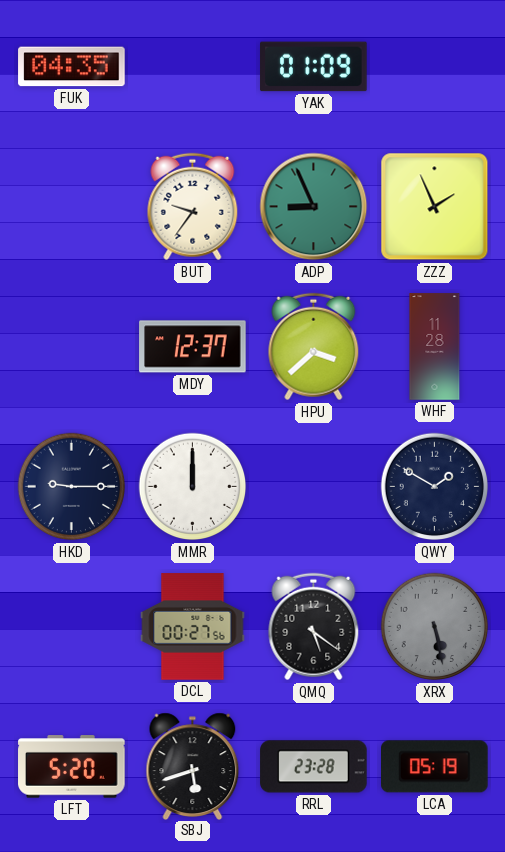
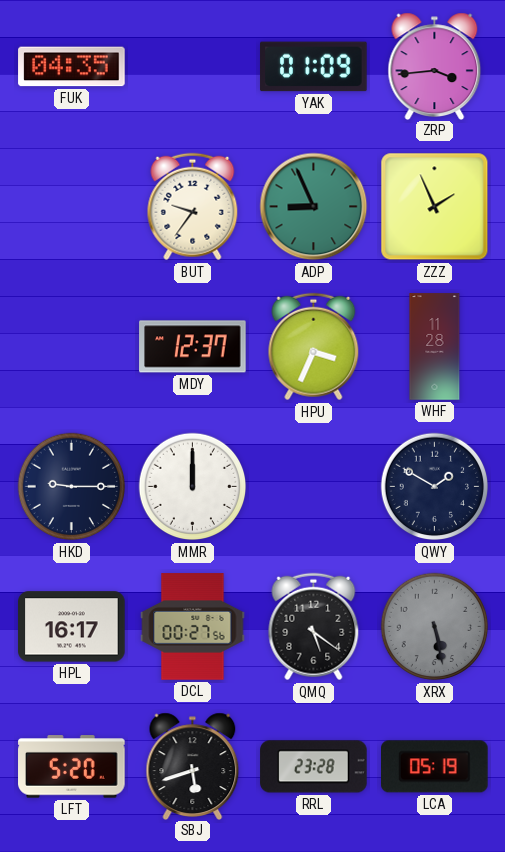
ZRP: none -> 3:44
HPU: 3:38 -> 3:34
HPL: none -> 16:17
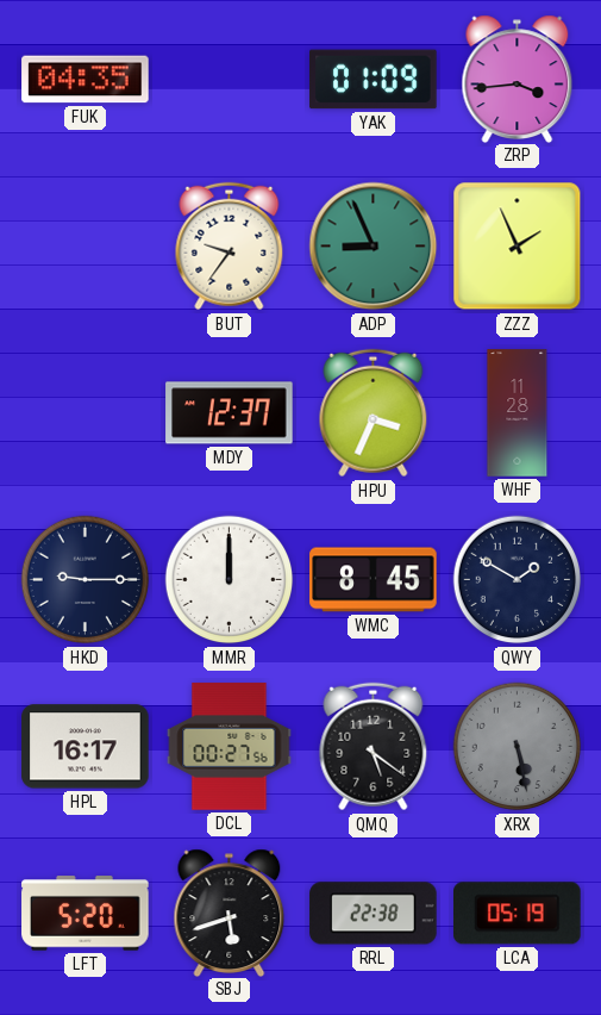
WMC: none -> 8:45
RRL: 23:28 -> 22:38
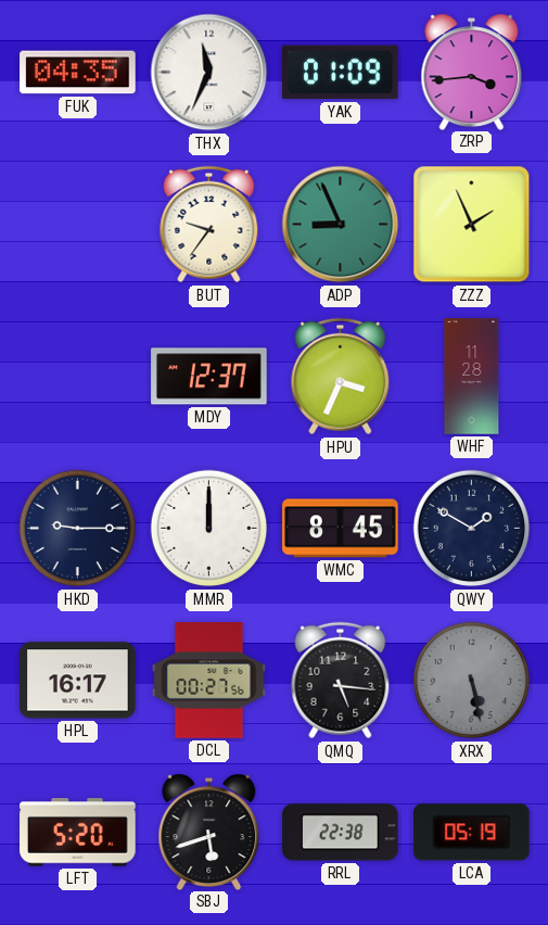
THX: none -> 11:34
QMQ: 5:21 -> 5:16
